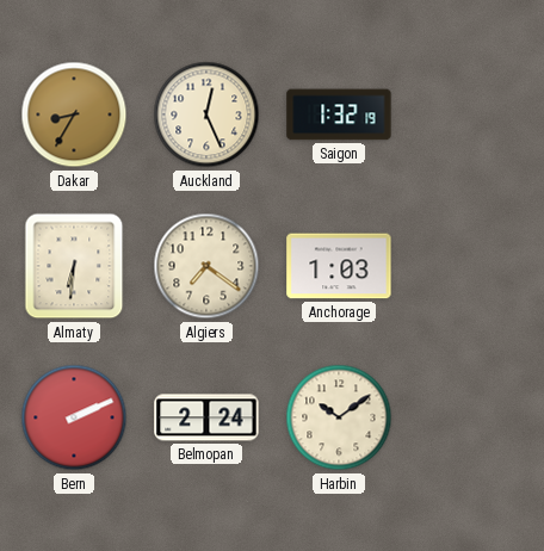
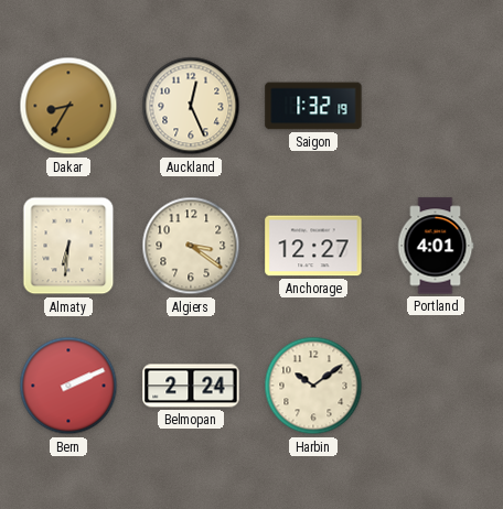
Algiers: 7:21 -> 3:21
Anchorage: 1:03 -> 12:27
Portland: none -> 4:01
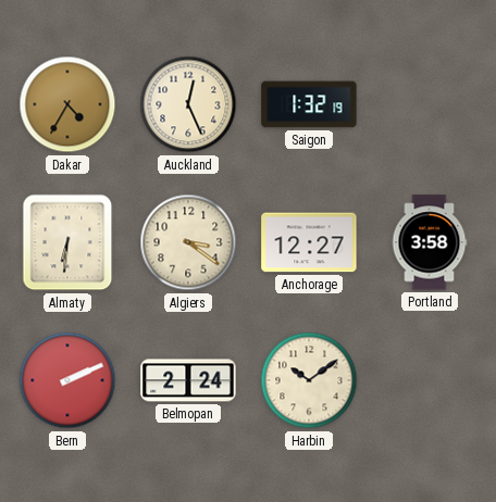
Dakar: 8:35 -> 4:35
Portland: 4:01 -> 3:58
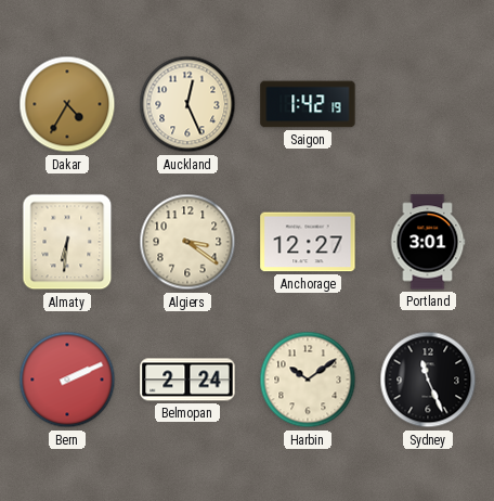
Saigon: 1:32 -> 1:42
Portland: 3:58 -> 3:01
Sydney: none -> 11:26
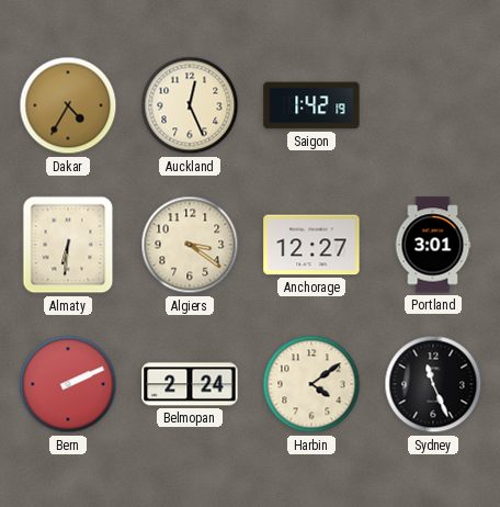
Harbin: 10:09 -> 4:09
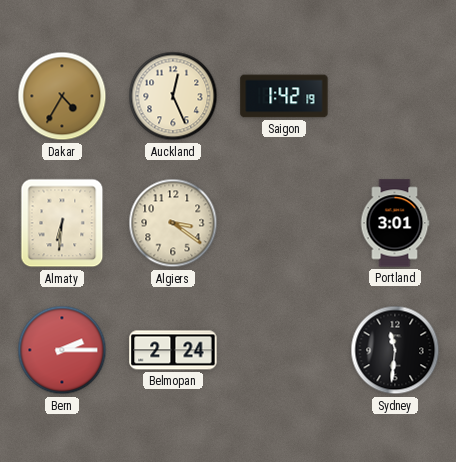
Anchorage: 12:27 -> none
Bern: 2:11 -> 2:15
Harbin: 4:09 -> none
Sydney: 11:26 -> 11:31
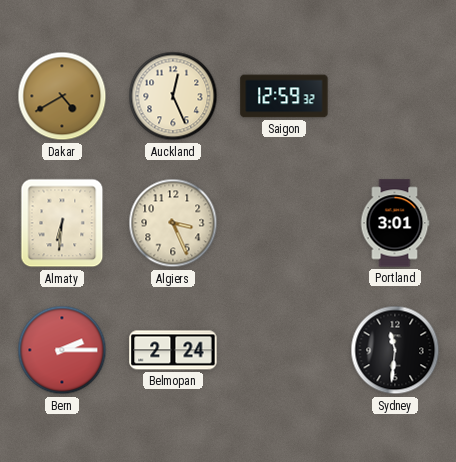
Dakar: 4:35 -> 4:40
Saigon: 1:42 -> 12:59
Algiers: 3:21 -> 3:26
